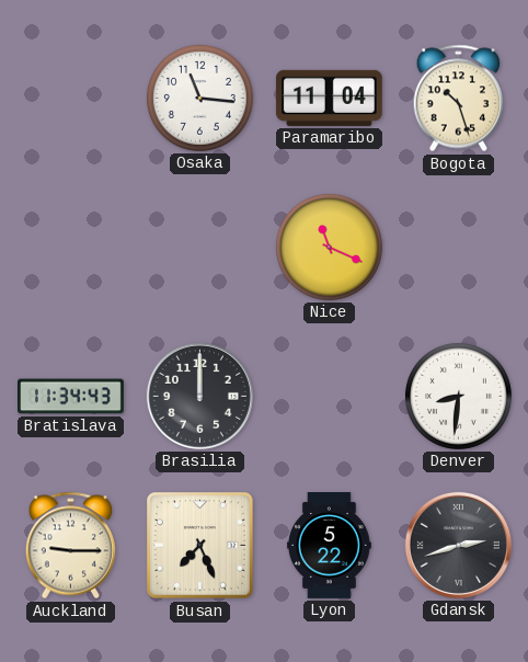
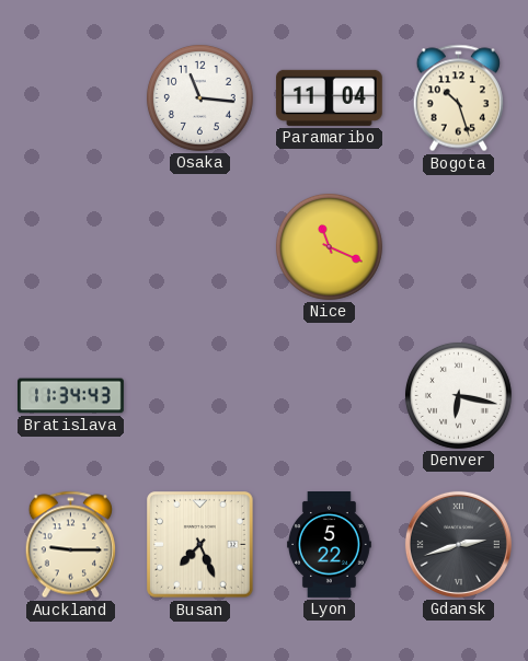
Brasilia: 12:00 -> none
Denver: 8:31 -> 6:17
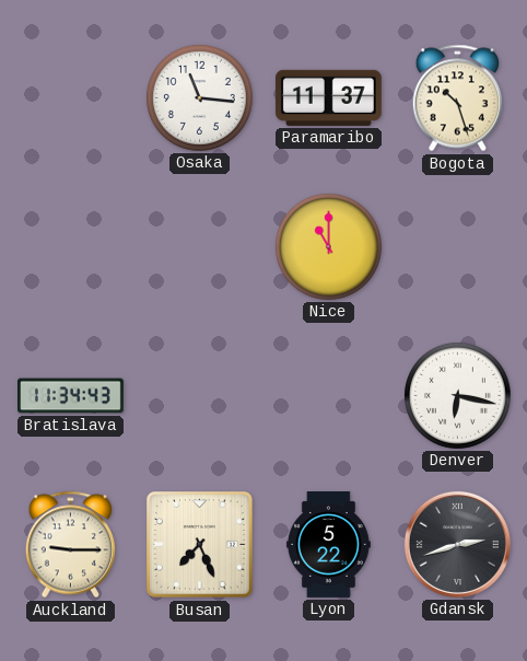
Paramaribo: 11:04 -> 11:37
Nice: 11:19 -> 11:00
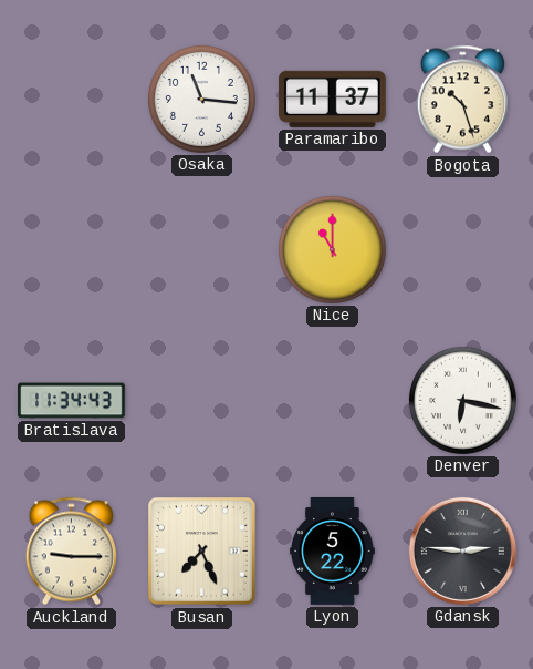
Gdansk: 2:42 -> 2:46
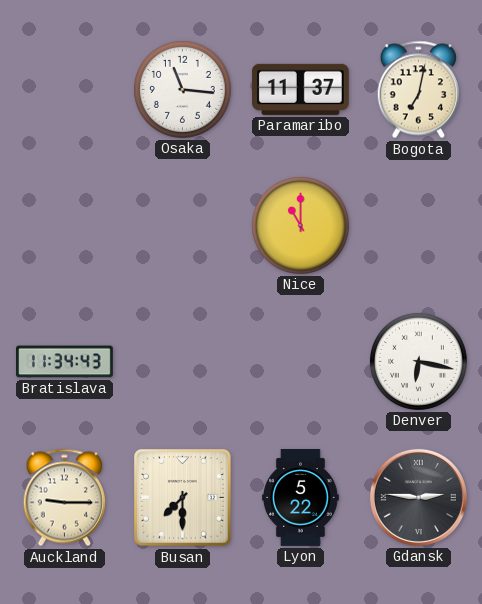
Bogota: 10:27 -> 7:02
Busan: 7:26 -> 7:30
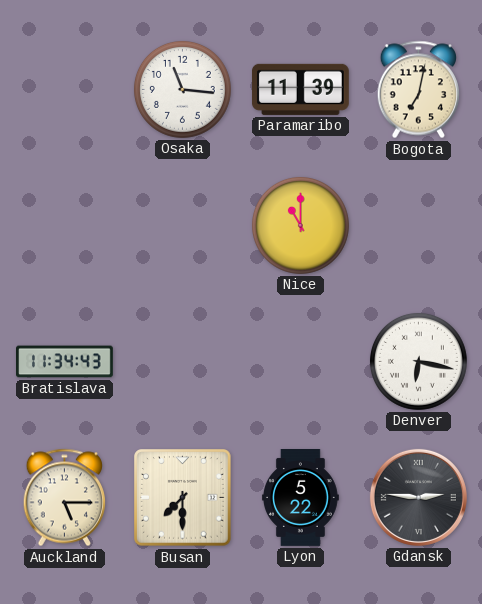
Paramaribo: 11:37 -> 11:39
Auckland: 9:15 -> 5:15
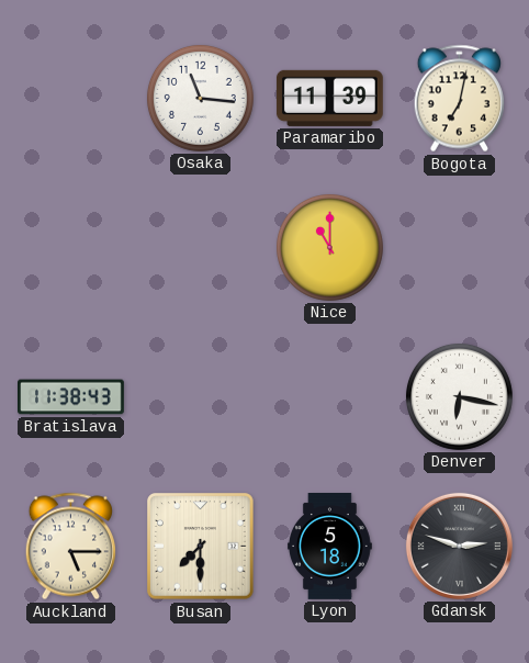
Bratislava: 11:34 -> 11:38
Lyon: 5:22 -> 5:18
Gdansk: 2:46 -> 2:48
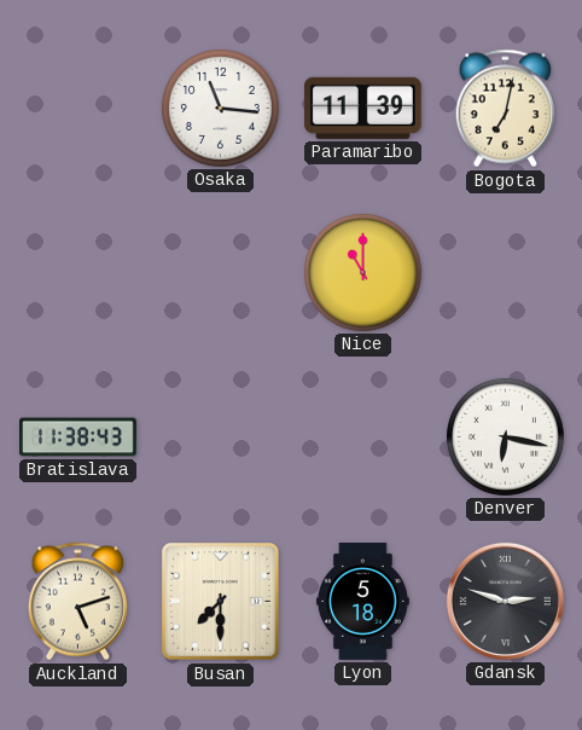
Auckland: 5:15 -> 5:12
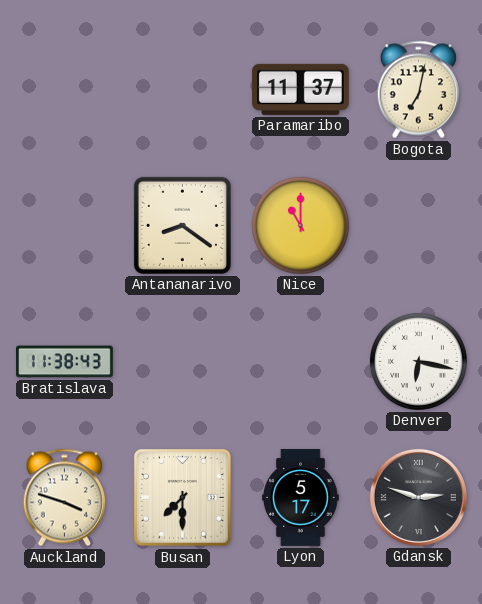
Osaka: 11:16 -> none
Paramaribo: 11:39 -> 11:37
Antananarivo: none -> 8:21
Auckland: 5:12 -> 3:48
Lyon: 5:18 -> 5:17
